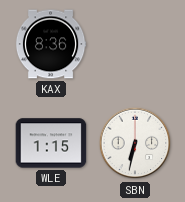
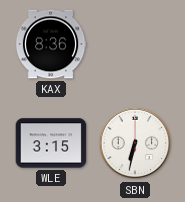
WLE: 1:15 -> 3:15
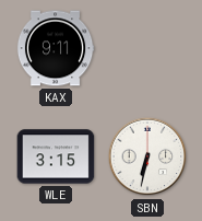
KAX: 8:36 -> 9:11
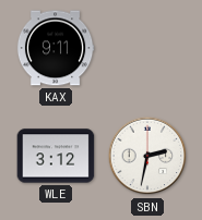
WLE: 3:15 -> 3:12
SBN: 6:32 -> 2:32
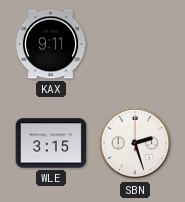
WLE: 3:12 -> 3:15
SBN: 2:32 -> 2:27
